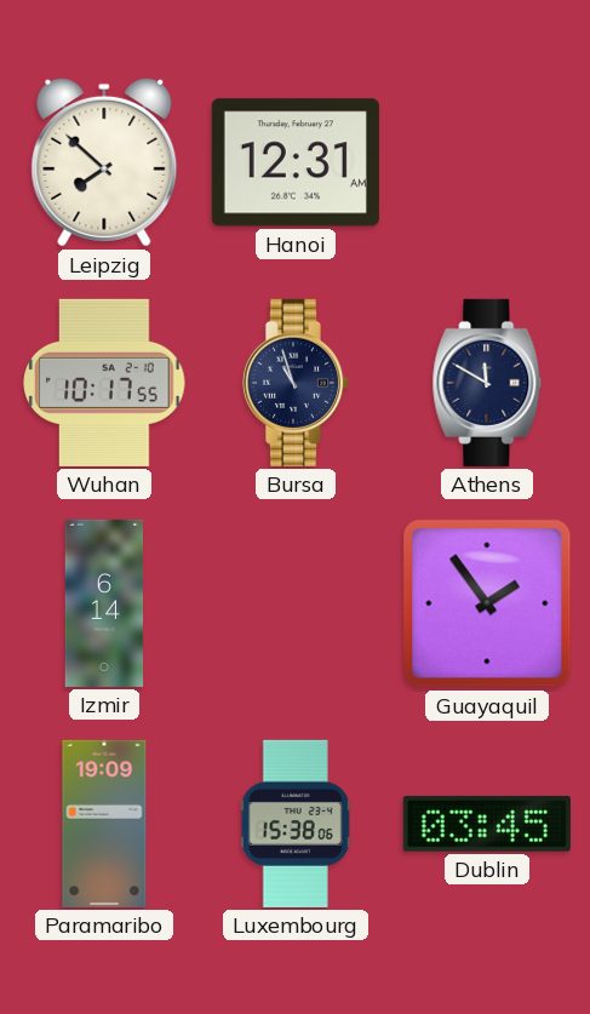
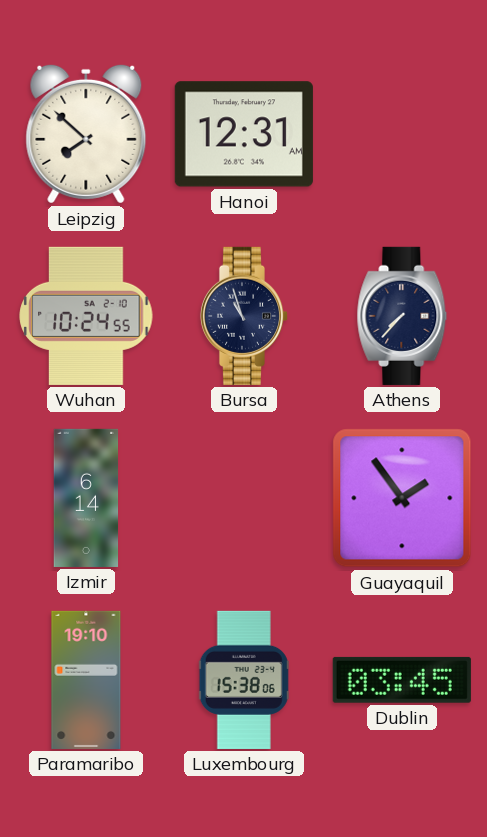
Wuhan: 10:17 -> 10:24
Athens: 11:50 -> 7:37
Paramaribo: 19:09 -> 19:10
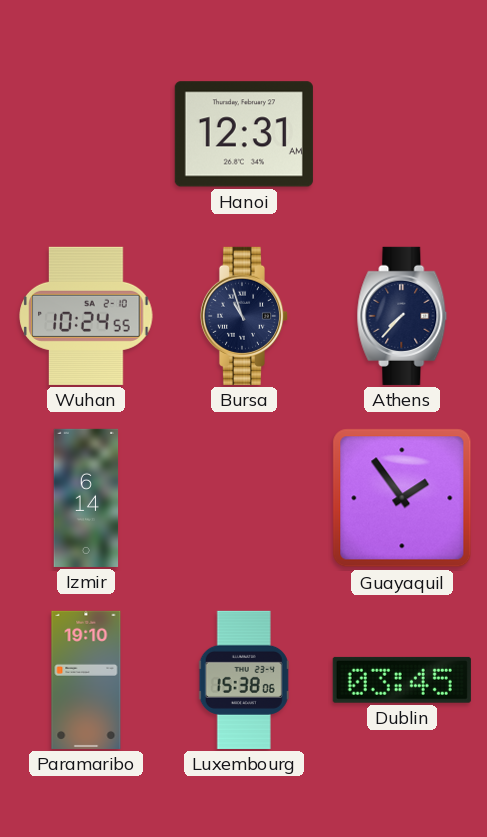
Leipzig: 7:52 -> none
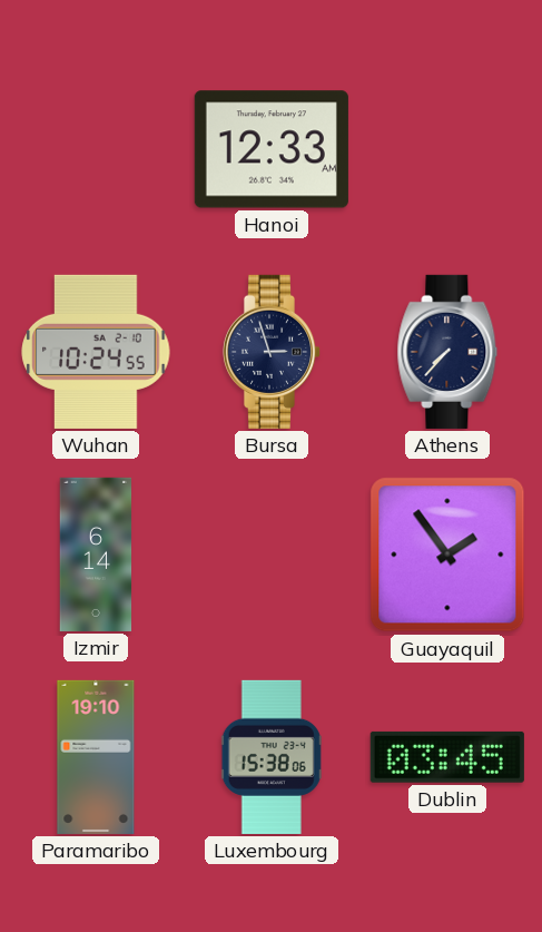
Hanoi: 12:31 -> 12:33
Bursa: 10:57 -> 2:57
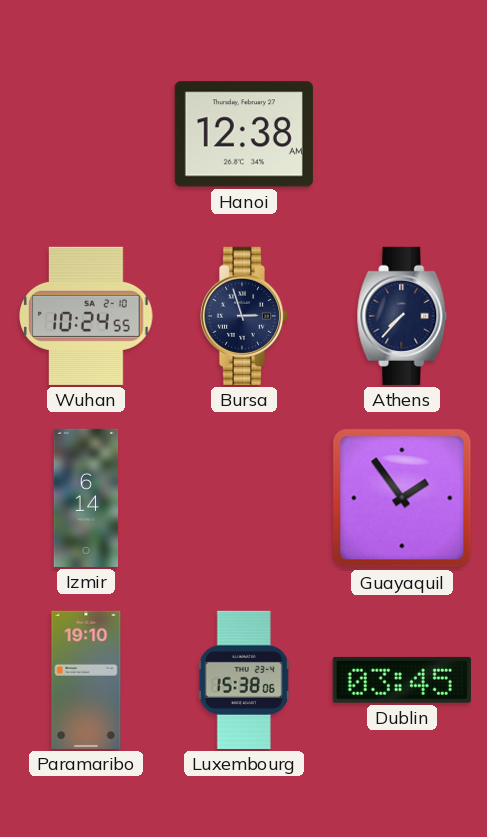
Hanoi: 12:33 -> 12:38
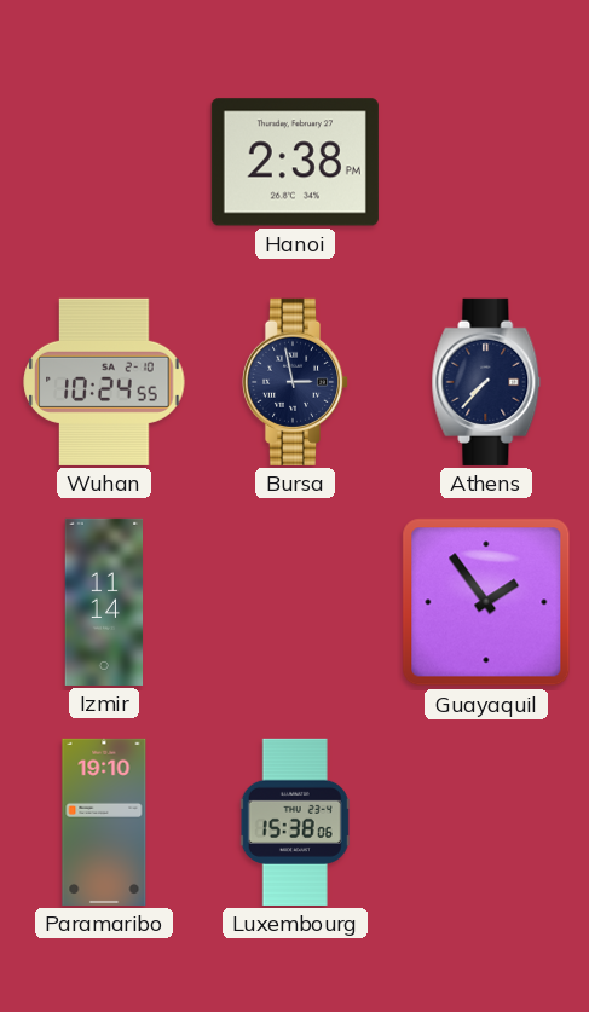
Hanoi: 12:38 -> 2:38
Bursa: 2:57 -> 2:58
Izmir: 6:14 -> 11:14
Dublin: 03:45 -> none
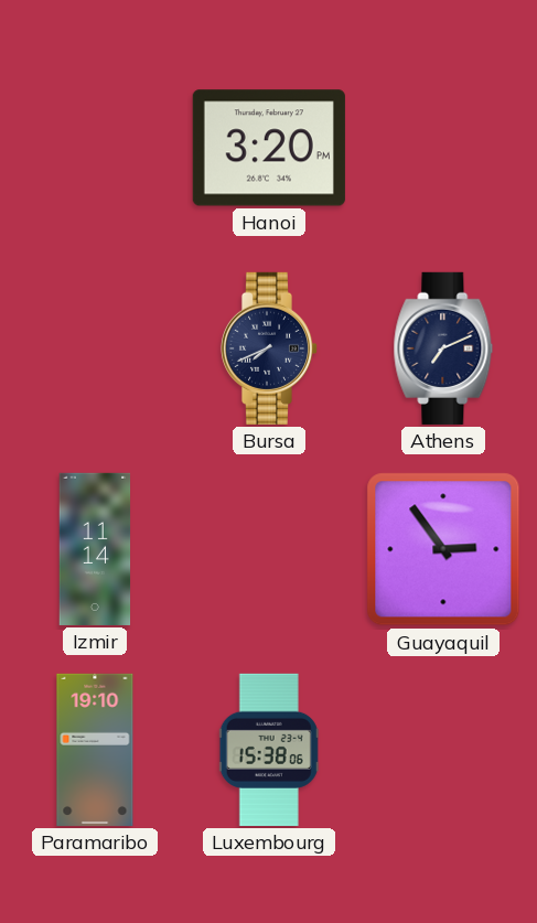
Hanoi: 2:38 -> 3:20
Wuhan: 10:24 -> none
Bursa: 2:58 -> 7:41
Athens: 7:37 -> 7:11
Guayaquil: 1:54 -> 2:54
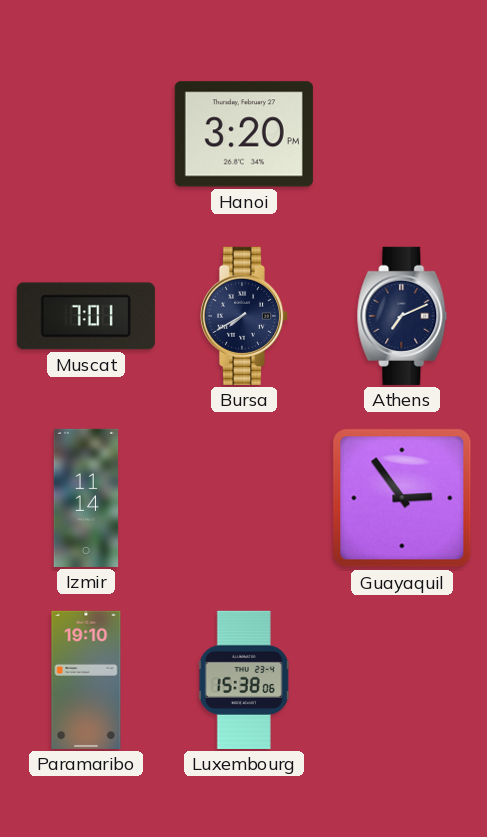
Muscat: none -> 7:01
Bursa: 7:41 -> 7:40
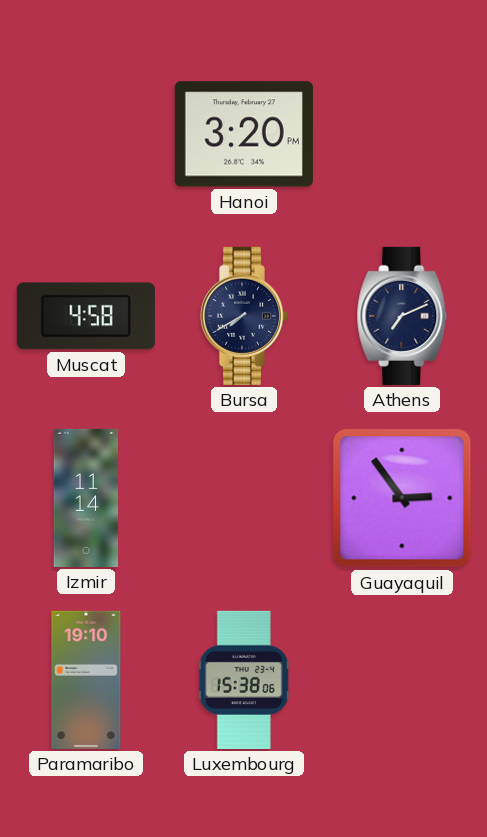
Muscat: 7:01 -> 4:58
